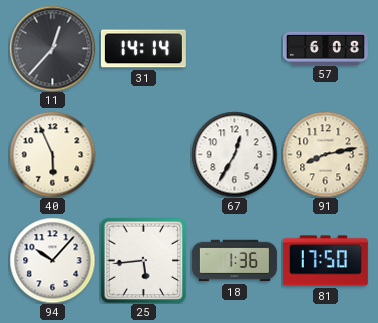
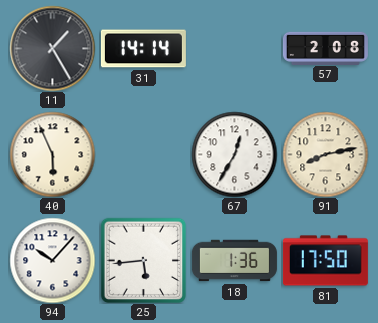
11: 12:37 -> 1:25
57: 6:08 -> 2:08
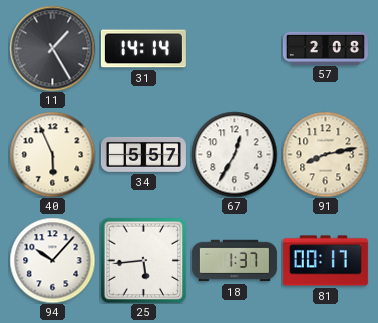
34: none -> 5:57
18: 1:36 -> 1:37
81: 17:50 -> 00:17
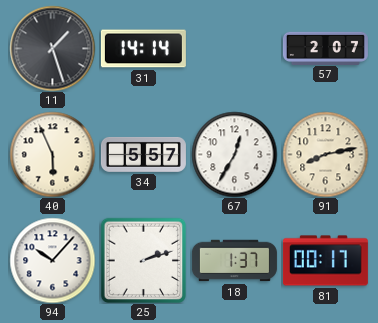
11: 1:25 -> 1:27
57: 2:08 -> 2:07
25: 5:44 -> 2:12
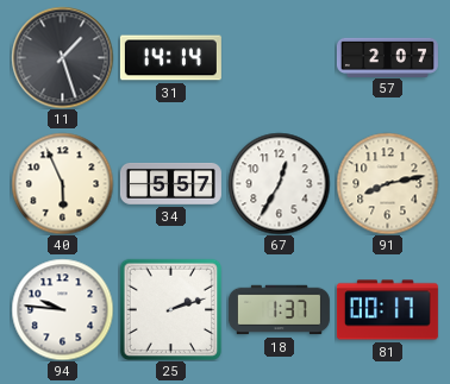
94: 10:07 -> 9:46
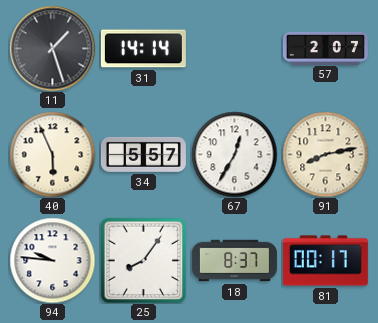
25: 2:12 -> 8:06
18: 1:37 -> 8:37
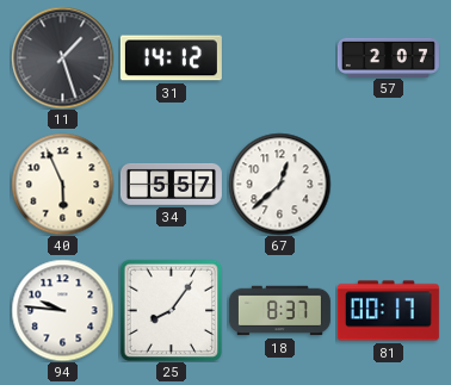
31: 14:14 -> 14:12
67: 12:35 -> 12:38
91: 8:13 -> none
